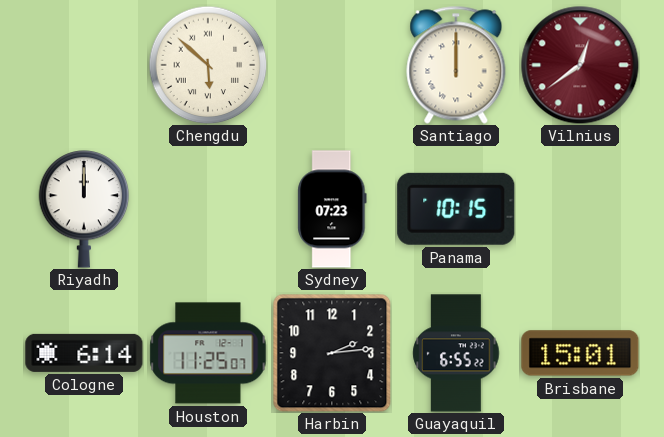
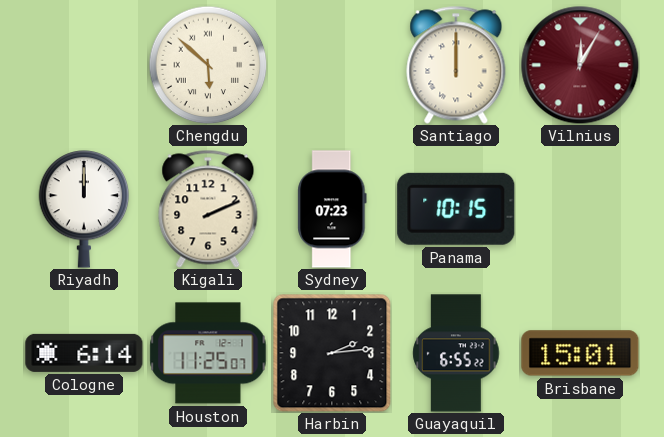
Vilnius: 12:39 -> 12:05
Kigali: none -> 2:11
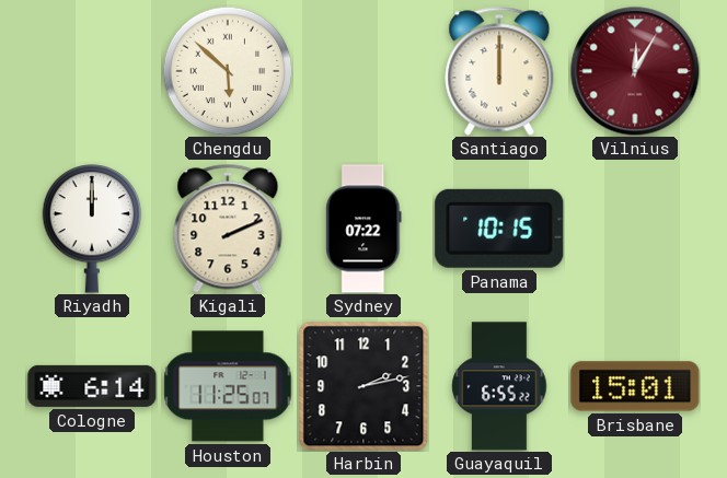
Sydney: 07:23 -> 07:22
Harbin: 2:14 -> 2:13
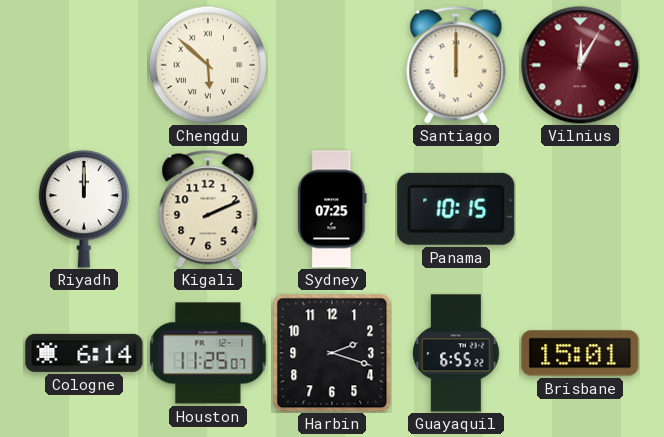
Sydney: 07:22 -> 07:25
Harbin: 2:13 -> 2:18
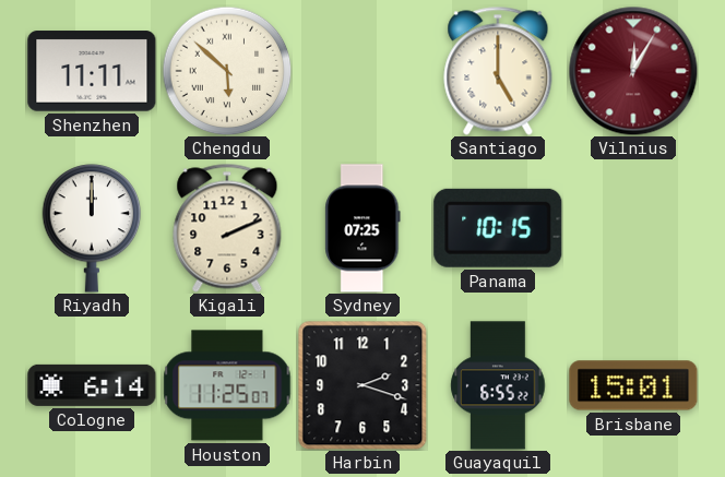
Shenzhen: none -> 11:11
Santiago: 12:00 -> 5:00
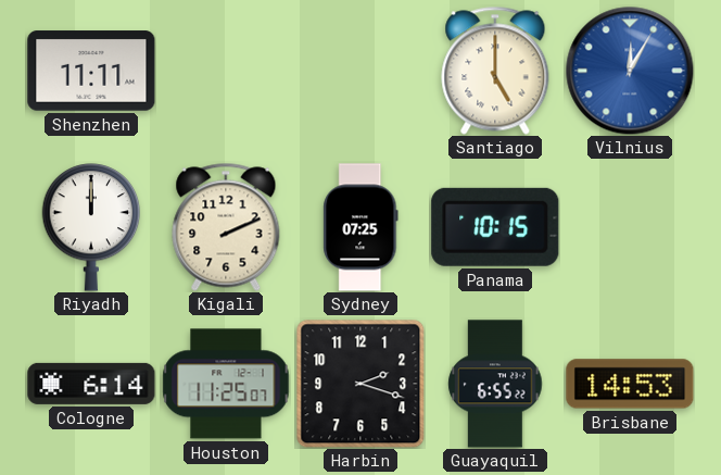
Chengdu: 5:52 -> none
Vilnius dial: burgundy -> blue
Brisbane: 15:01 -> 14:53
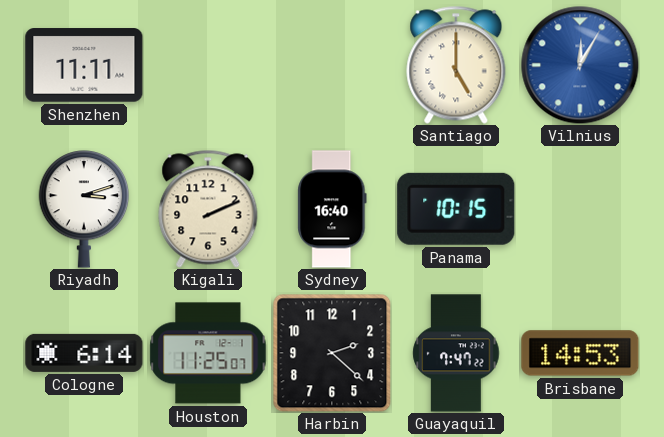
Riyadh: 12:00 -> 3:12
Sydney: 07:25 -> 16:40
Harbin: 2:18 -> 2:22
Guayaquil: 6:55 -> 7:47
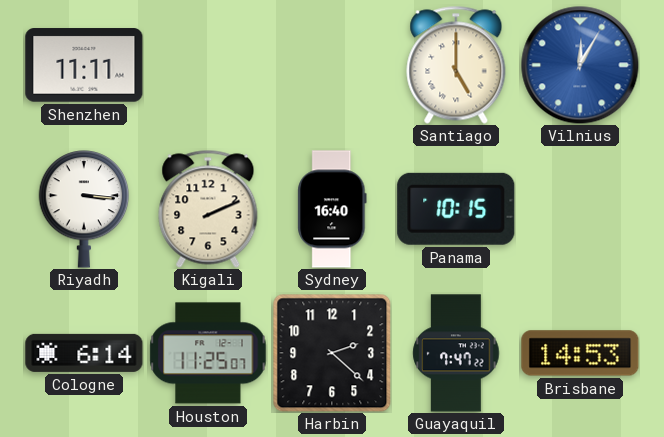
Riyadh: 3:12 -> 3:16
